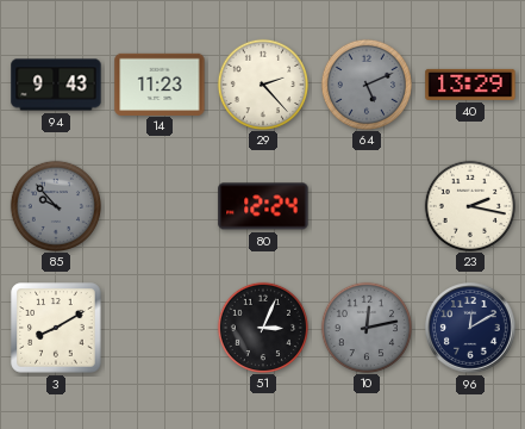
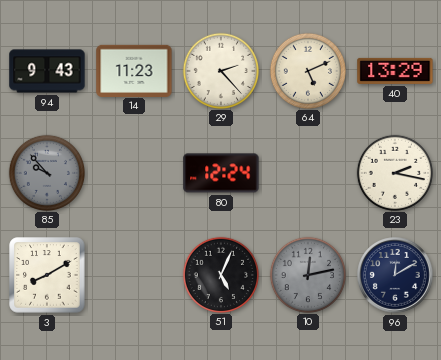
64 dial: grey -> cream
51: 3:04 -> 5:04
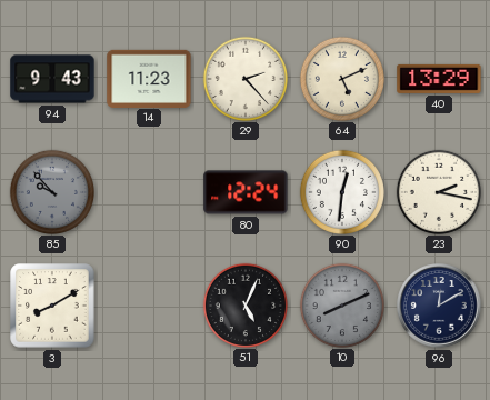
90: none -> 12:31
10: 12:13 -> 8:11
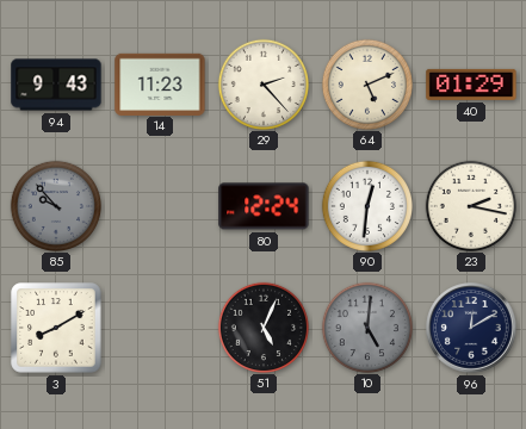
40: 13:29 -> 01:29
10: 8:11 -> 5:01
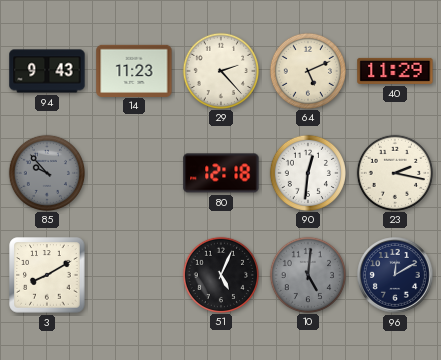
40: 01:29 -> 11:29
80: 12:24 -> 12:18
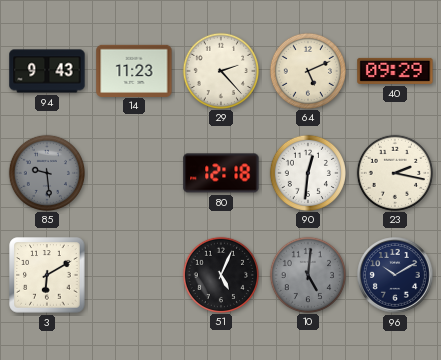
40: 11:29 -> 09:29
85: 9:53 -> 9:29
3: 8:10 -> 6:10
96: 12:10 -> 10:10
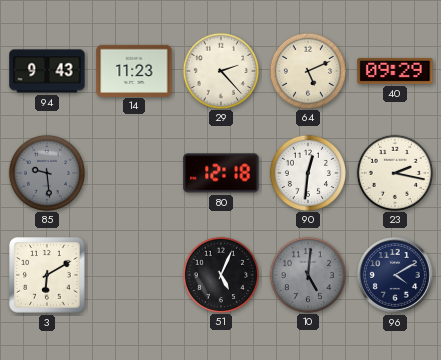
96: 10:10 -> 4:10
